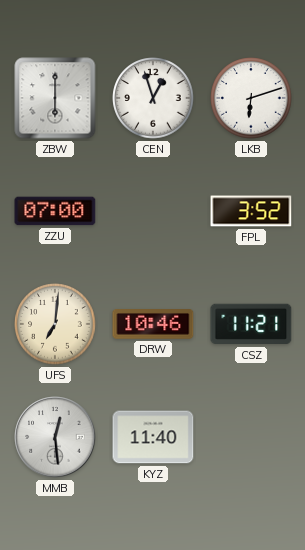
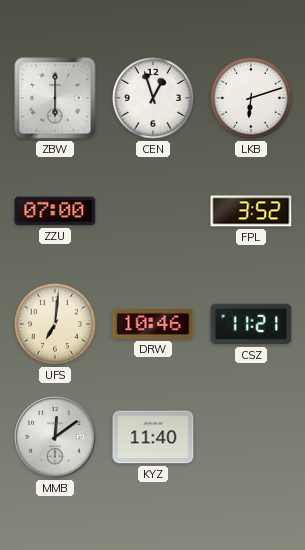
MMB: 12:29 -> 12:09
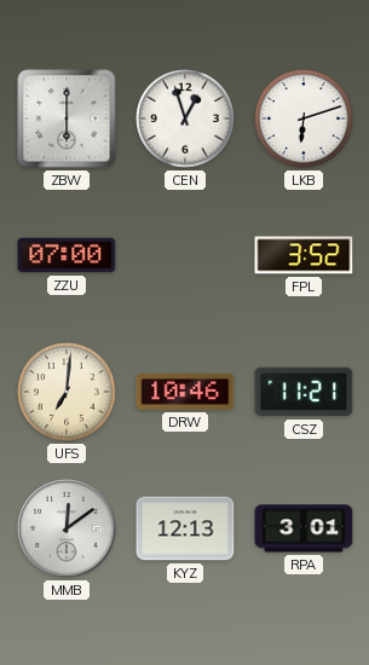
KYZ: 11:40 -> 12:13
RPA: none -> 3:01
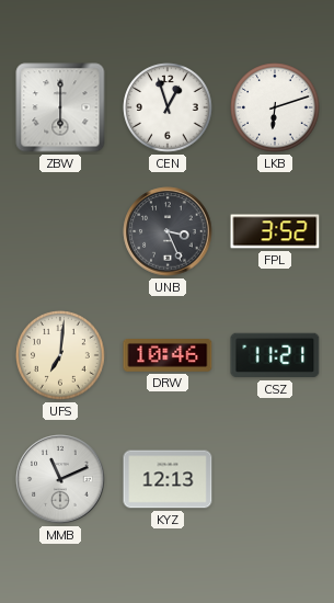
ZZU: 07:00 -> none
UNB: none -> 3:26
MMB: 12:09 -> 11:11
RPA: 3:01 -> none
